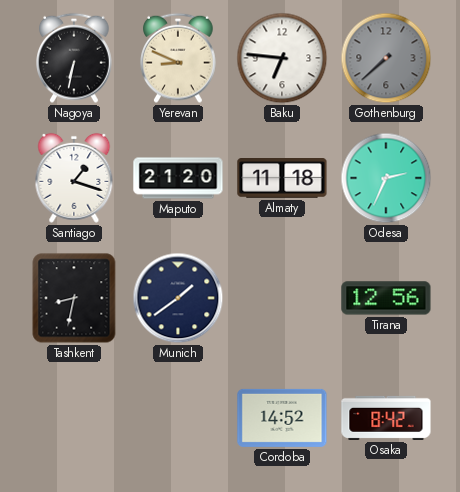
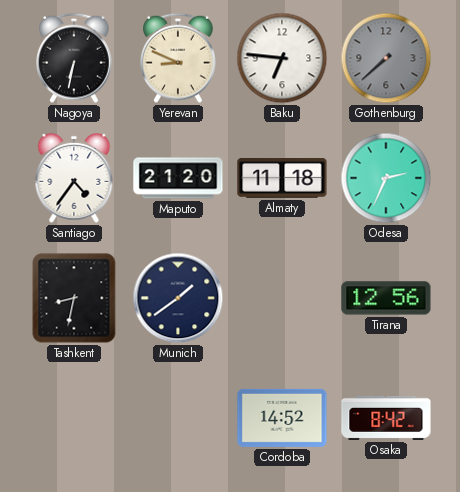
Santiago: 1:18 -> 4:36
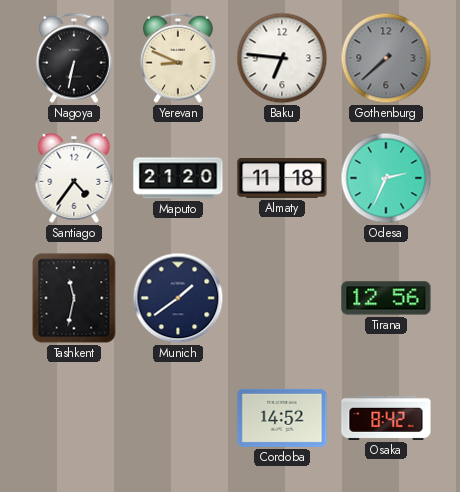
Tashkent: 8:32 -> 11:32
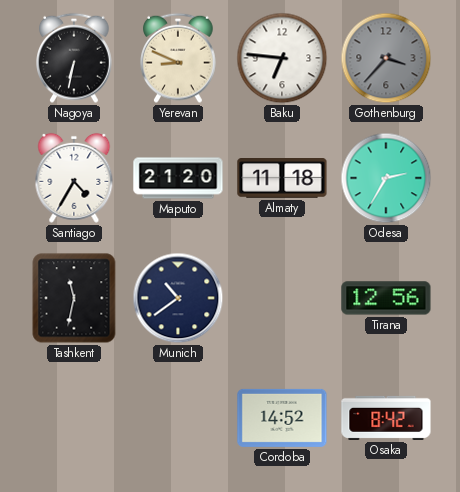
Gothenburg: 7:38 -> 3:37
Santiago: 4:36 -> 4:35
Odesa: 2:34 -> 2:35
Munich: 1:39 -> 10:39
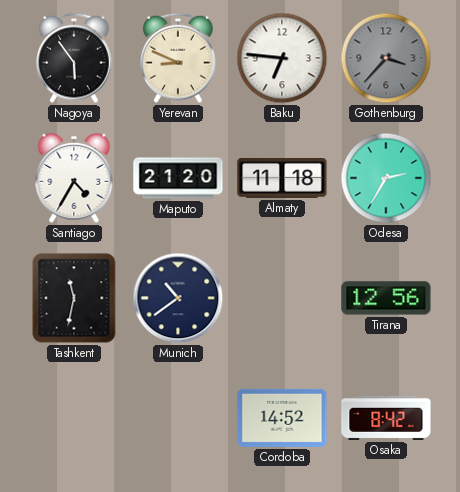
Nagoya: 6:32 -> 5:54
